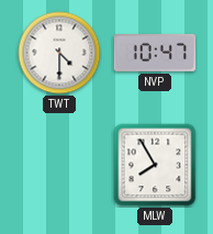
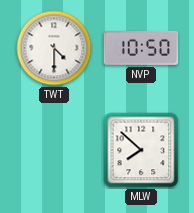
NVP: 10:47 -> 10:50
MLW: 7:55 -> 7:52
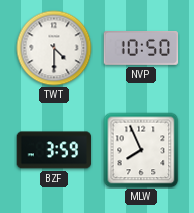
BZF: none -> 3:59
MLW: 7:52 -> 7:56
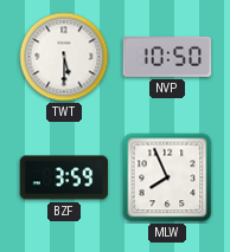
TWT: 4:30 -> 5:30
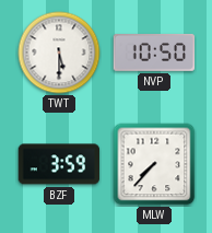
MLW: 7:56 -> 7:37
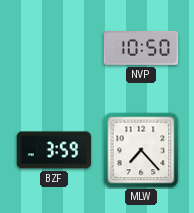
TWT: 5:30 -> none
MLW: 7:37 -> 7:23
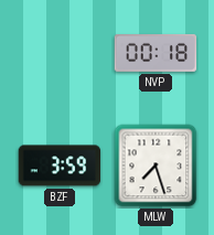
NVP: 10:50 -> 00:18
MLW: 7:23 -> 7:27
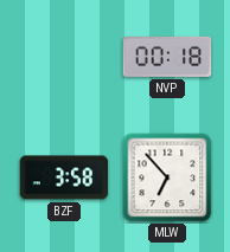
BZF: 3:59 -> 3:58
MLW: 7:27 -> 6:53
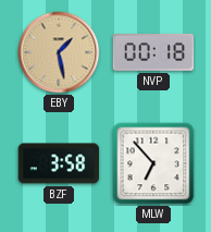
EBY: none -> 1:28
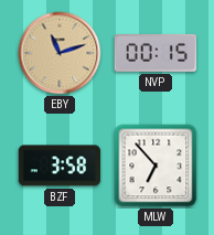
EBY: 1:28 -> 11:12
NVP: 00:18 -> 00:15
